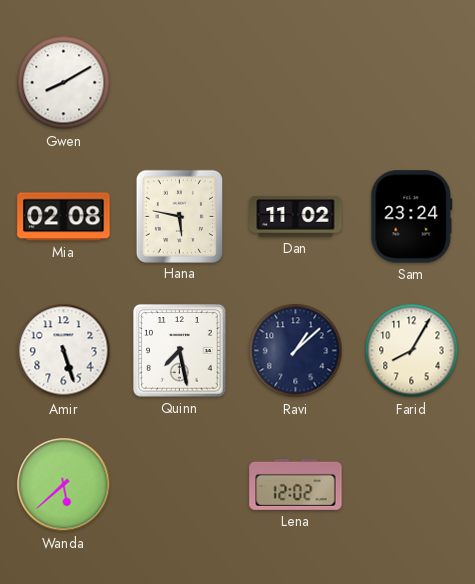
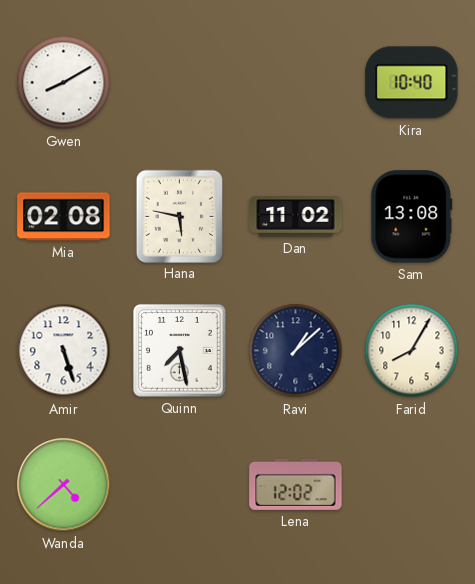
Kira: none -> 10:40
Sam: 23:24 -> 13:08
Wanda: 5:38 -> 4:38
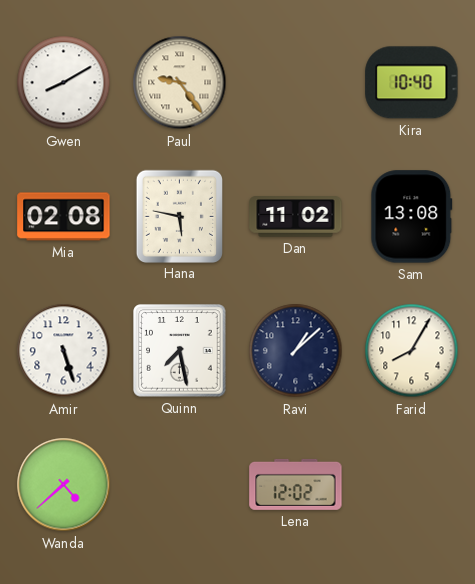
Paul: none -> 9:24
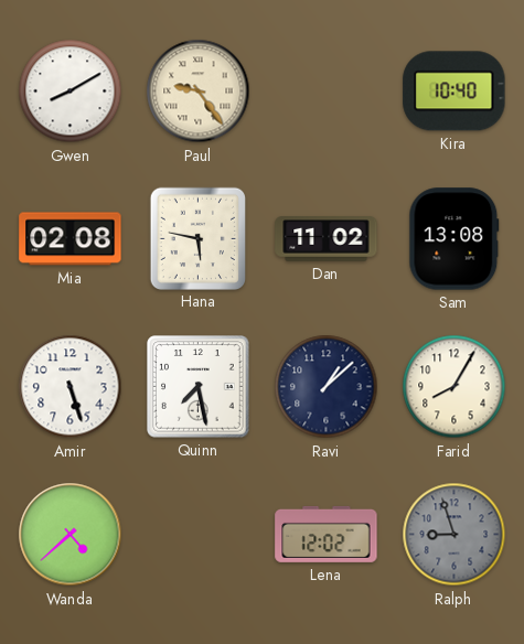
Ralph: none -> 8:57
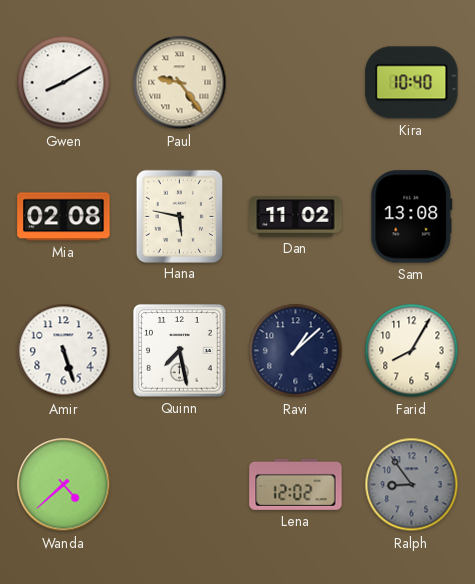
Ralph: 8:57 -> 8:54
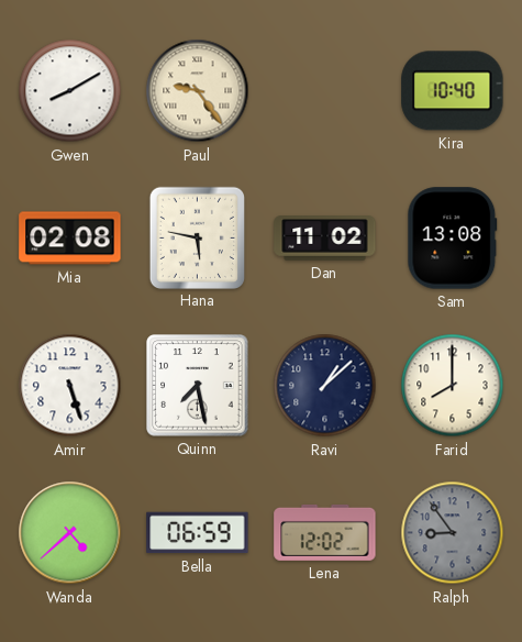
Farid: 8:05 -> 8:00
Bella: none -> 06:59
